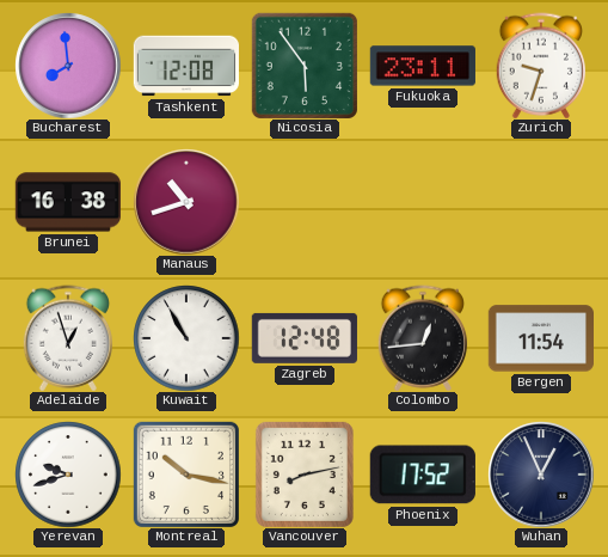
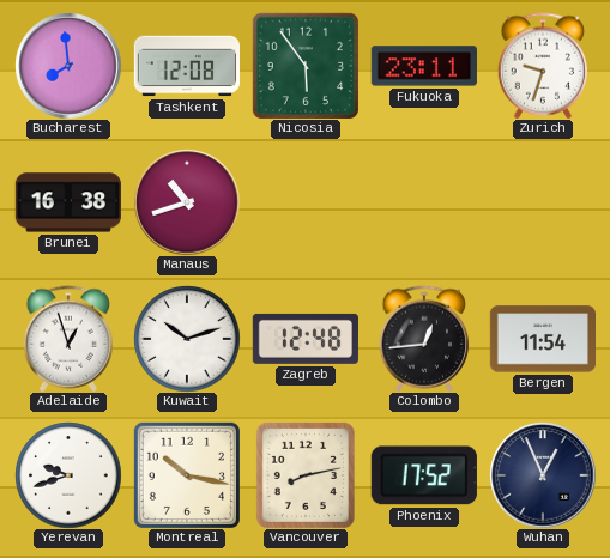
Kuwait: 10:55 -> 10:12
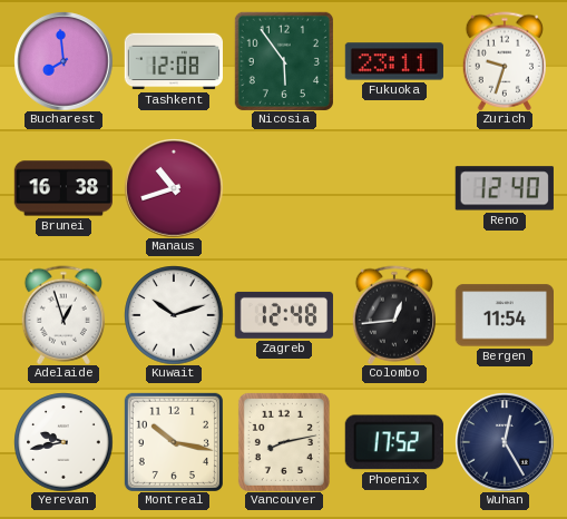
Reno: none -> 12:40
Yerevan: 9:42 -> 9:43
Wuhan: 12:56 -> 12:25
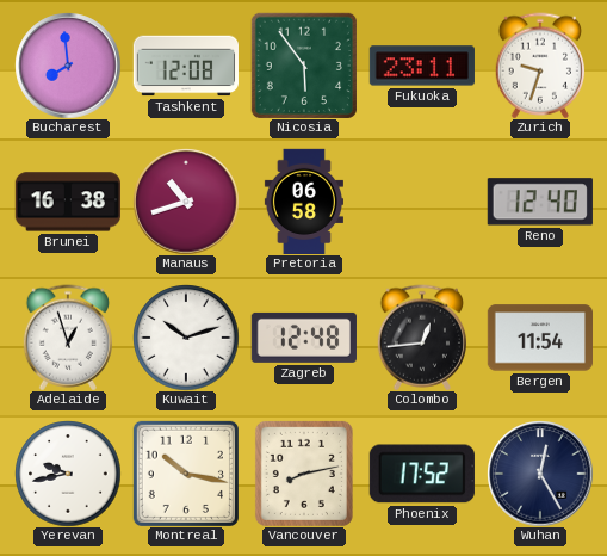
Pretoria: none -> 06:58
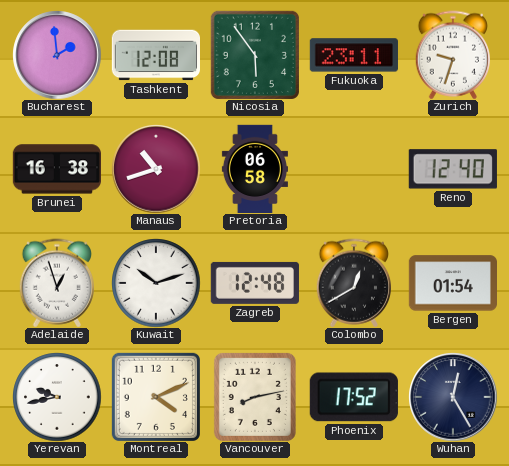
Bucharest: 7:59 -> 1:59
Colombo: 12:44 -> 12:40
Bergen: 11:54 -> 01:54
Montreal: 10:17 -> 4:11
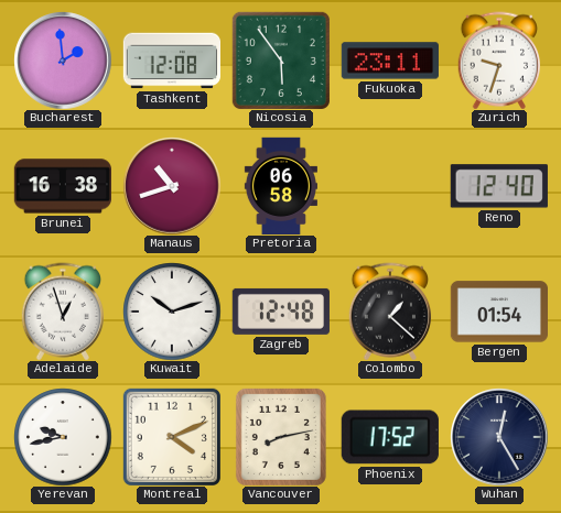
Colombo: 12:40 -> 1:22
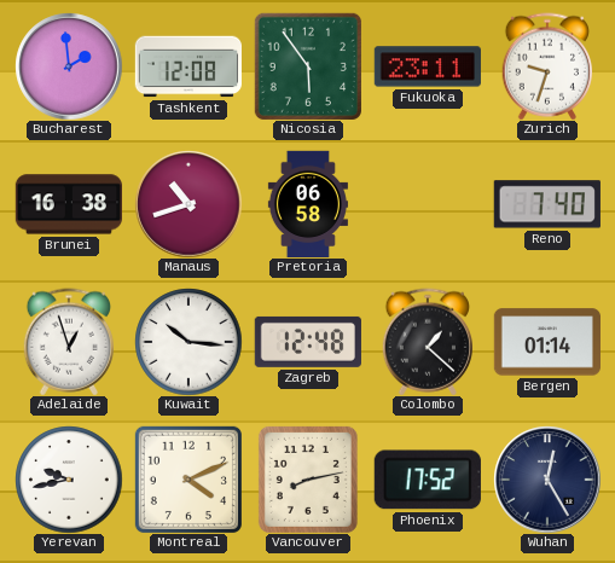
Reno: 12:40 -> 7:40
Kuwait: 10:12 -> 10:16
Bergen: 01:54 -> 01:14
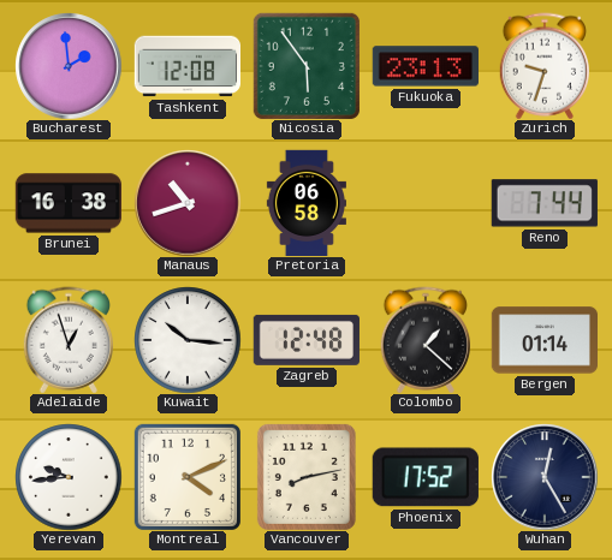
Fukuoka: 23:11 -> 23:13
Reno: 7:40 -> 7:44
Yerevan: 9:43 -> 9:44
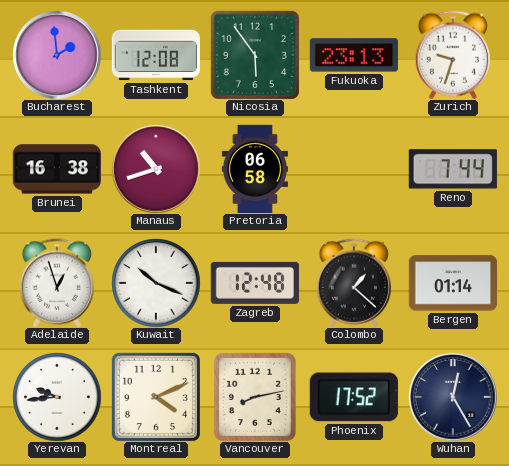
Kuwait: 10:16 -> 10:19
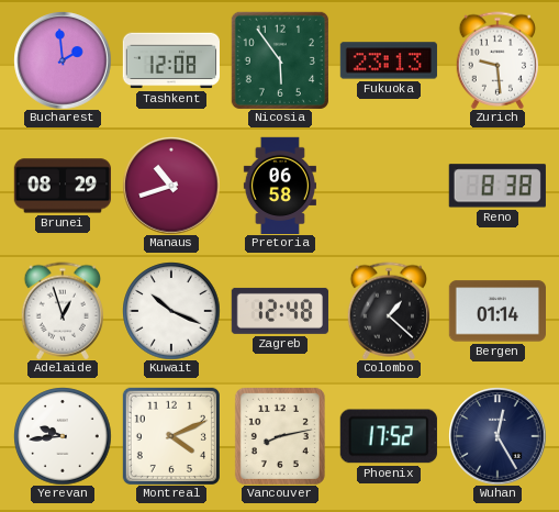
Zurich: 9:33 -> 9:29
Brunei: 16:38 -> 08:29
Reno: 7:44 -> 8:38
